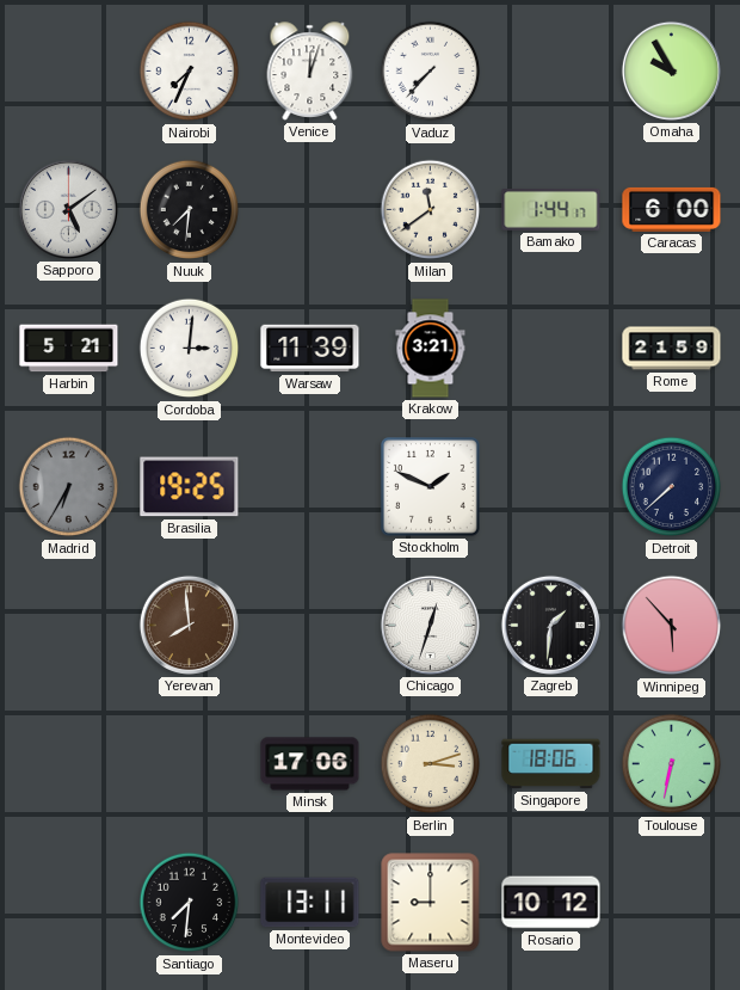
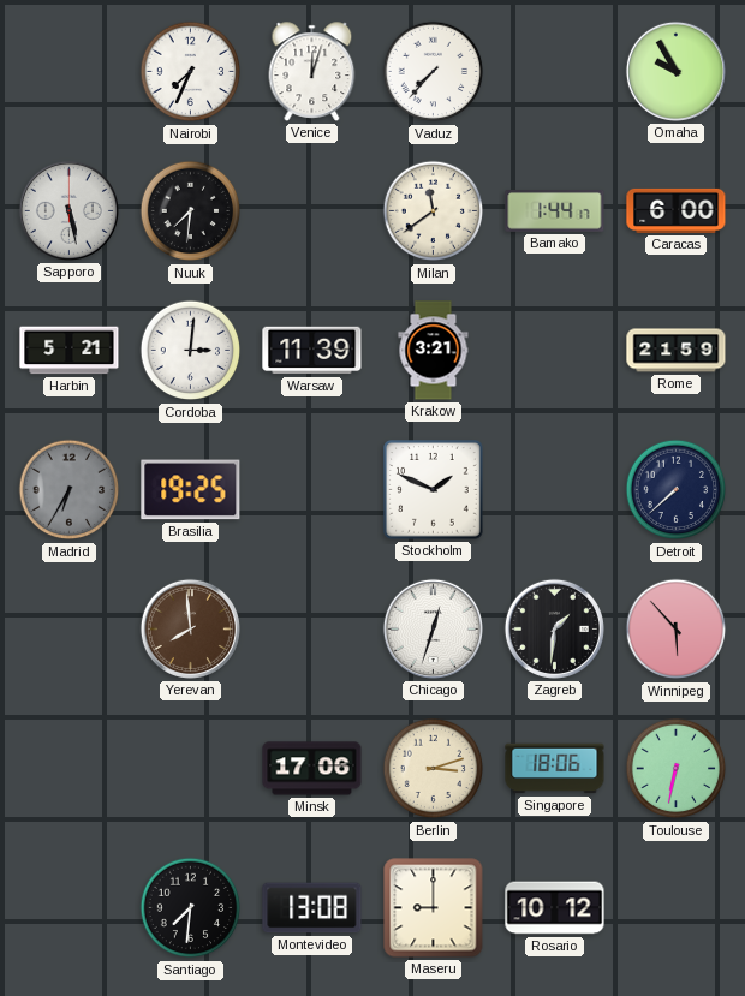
Sapporo: 5:09 -> 5:28
Montevideo: 13:11 -> 13:08
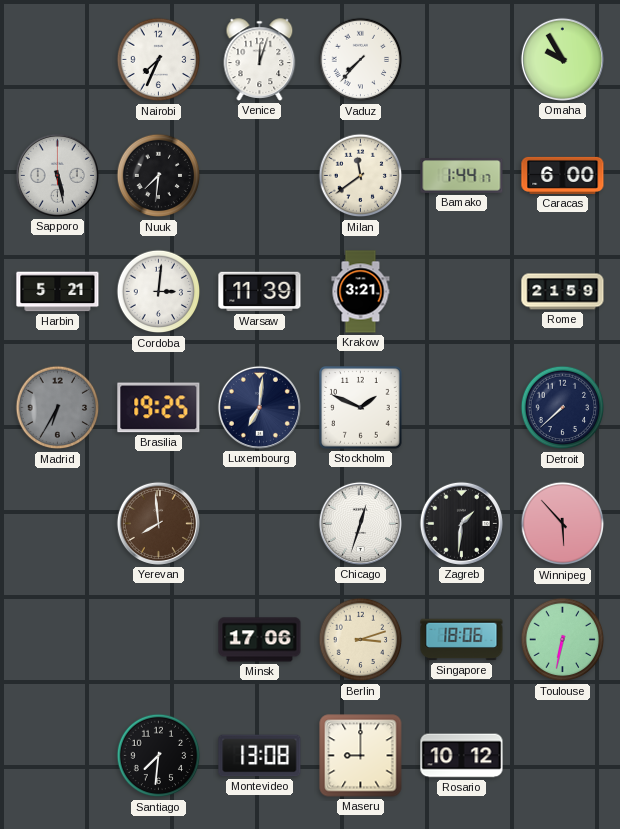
Luxembourg: none -> 7:01
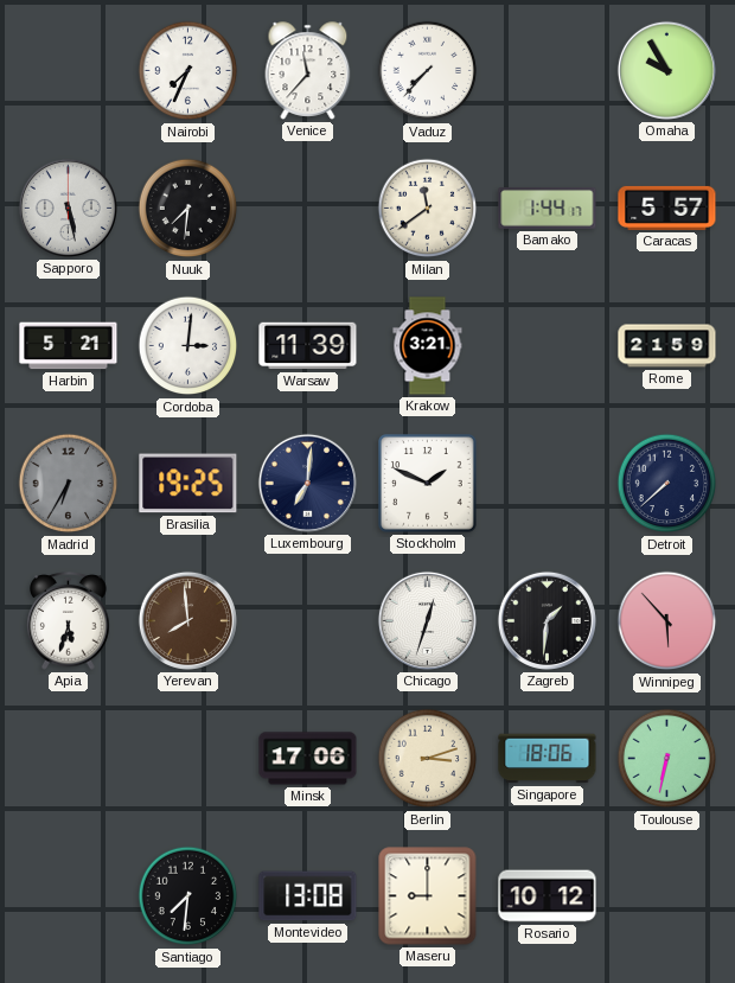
Venice: 12:03 -> 11:37
Caracas: 6:00 -> 5:57
Apia: none -> 5:33
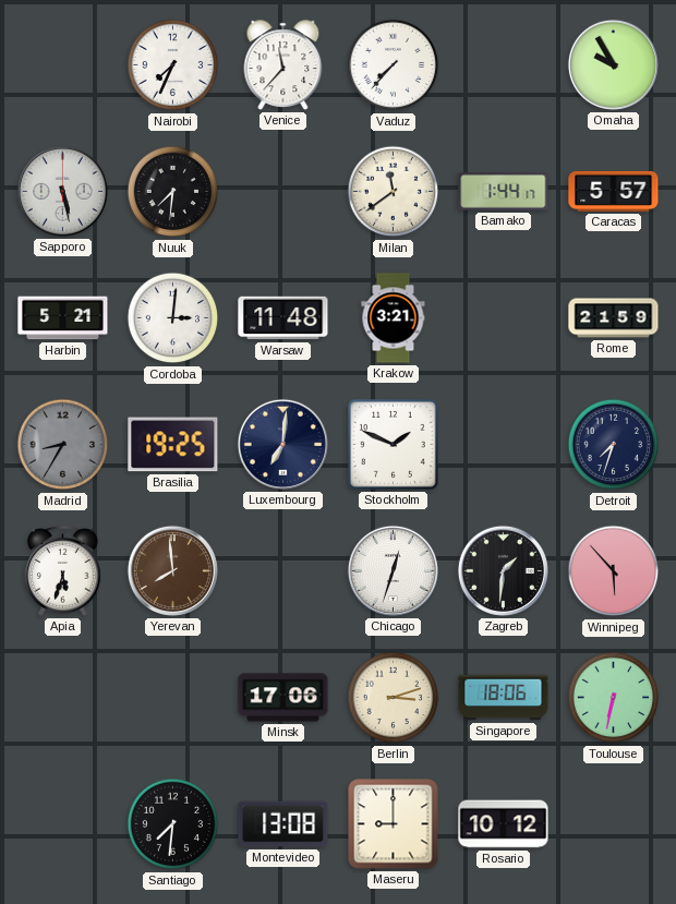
Warsaw: 11:39 -> 11:48
Madrid: 6:35 -> 8:35
Detroit: 7:38 -> 7:33
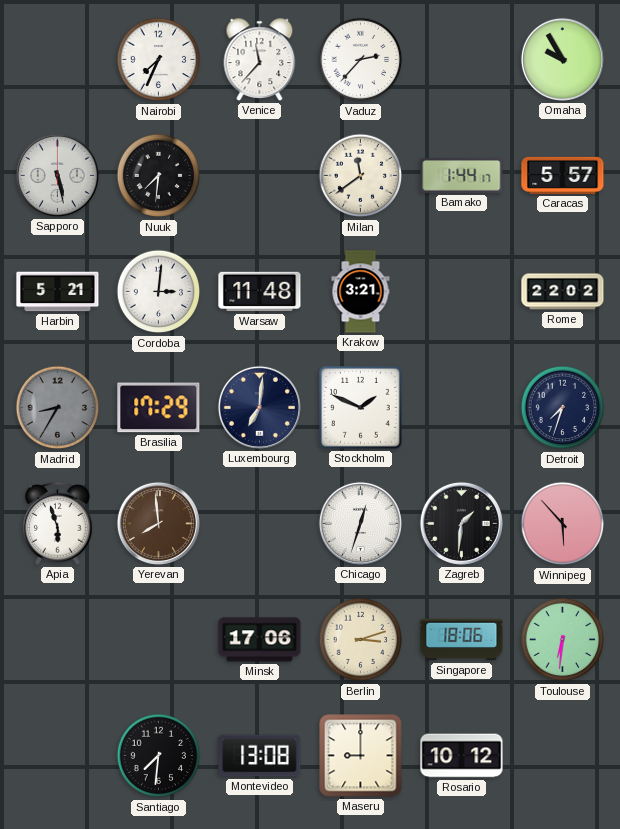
Vaduz: 7:37 -> 2:37
Rome: 21:59 -> 22:02
Brasilia: 19:25 -> 17:29
Apia: 5:33 -> 5:57
Toulouse: 6:32 -> 6:31
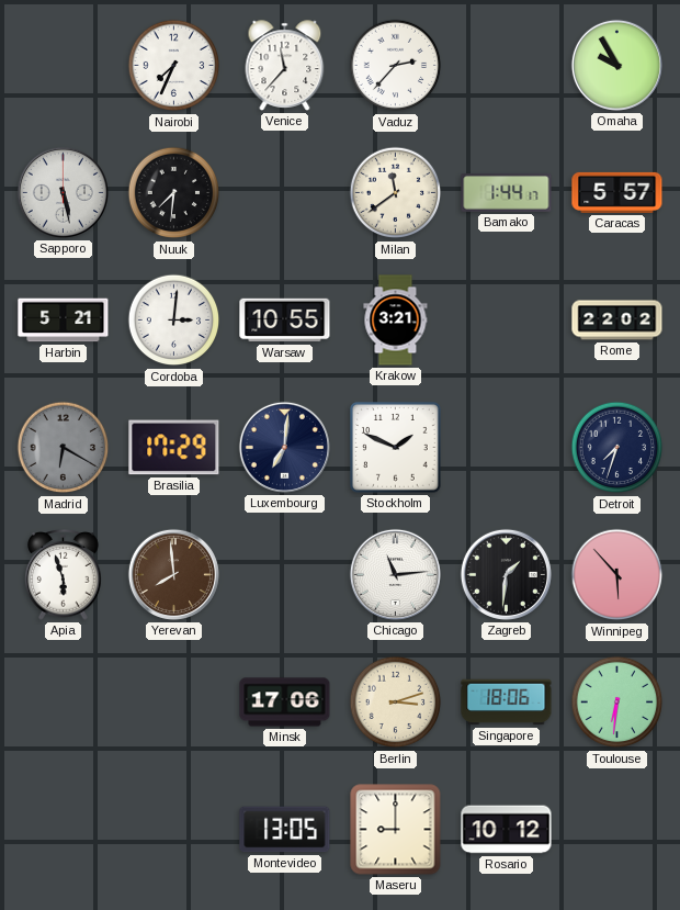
Warsaw: 11:48 -> 10:55
Madrid: 8:35 -> 6:20
Chicago: 12:33 -> 11:14
Santiago: 7:31 -> none
Montevideo: 13:08 -> 13:05
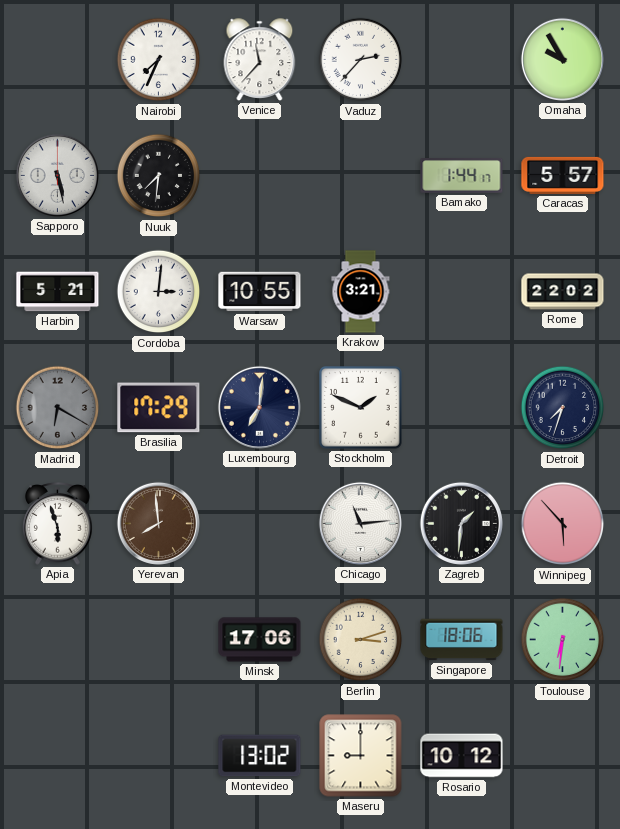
Milan: 11:39 -> none
Montevideo: 13:05 -> 13:02
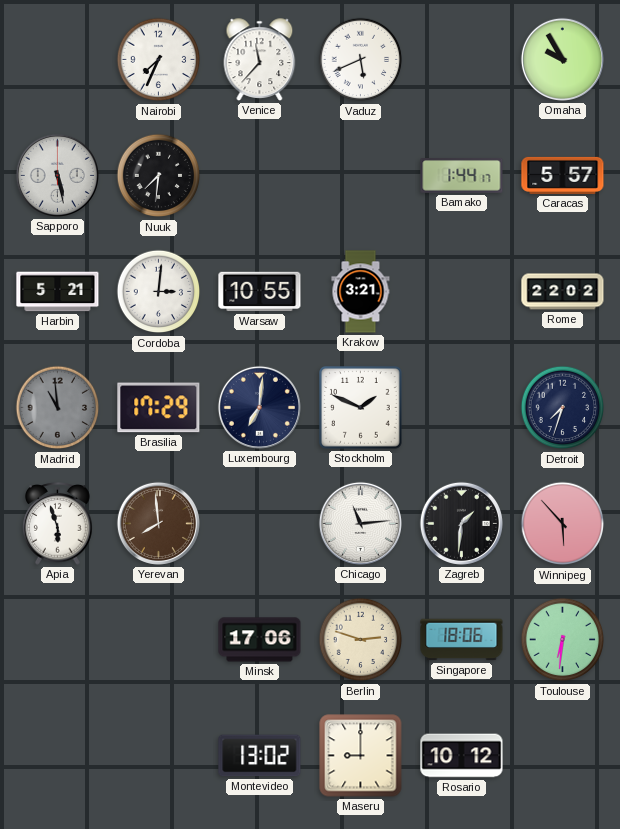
Vaduz: 2:37 -> 5:41
Madrid: 6:20 -> 10:59
Berlin: 3:12 -> 2:48
